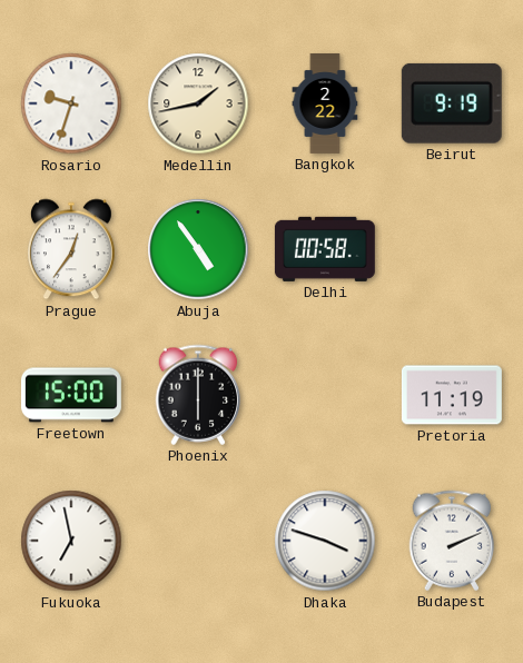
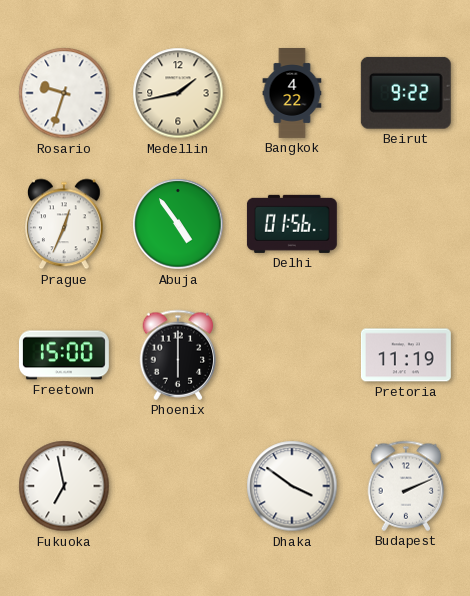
Bangkok: 2:22 -> 4:22
Beirut: 9:19 -> 9:22
Prague: 12:36 -> 12:34
Delhi: 00:58 -> 01:56
Dhaka: 3:48 -> 3:51
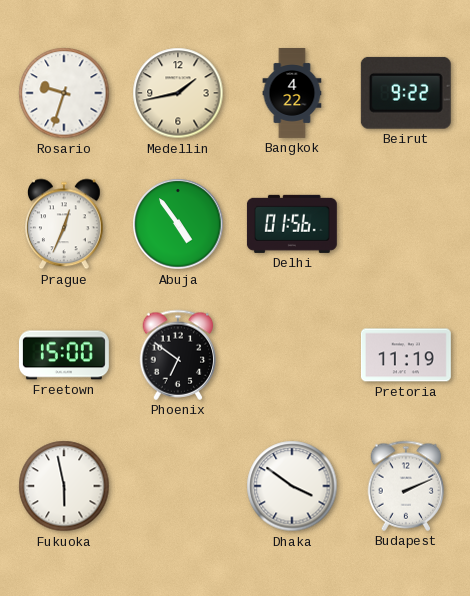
Phoenix: 6:00 -> 6:51
Fukuoka: 6:58 -> 5:58
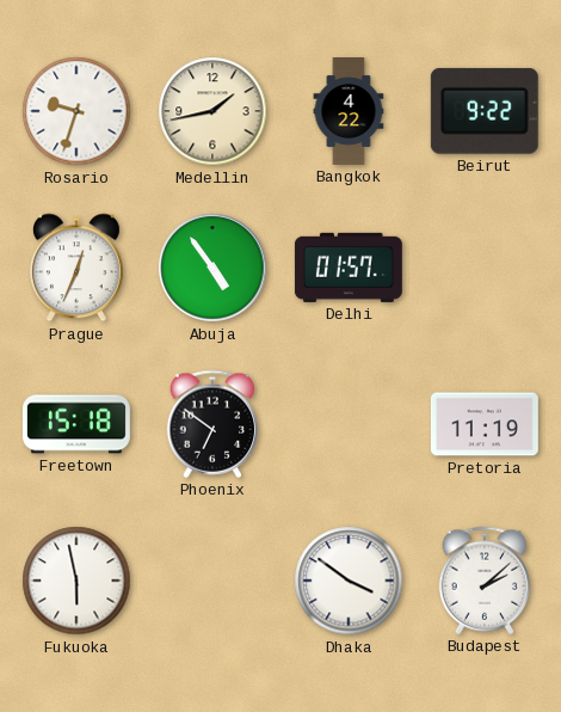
Delhi: 01:56 -> 01:57
Freetown: 15:00 -> 15:18
Budapest: 2:11 -> 2:08
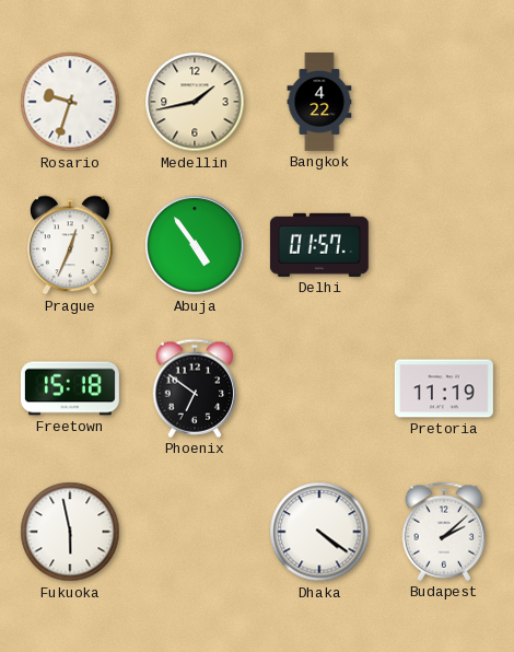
Beirut: 9:22 -> none
Dhaka: 3:51 -> 4:21
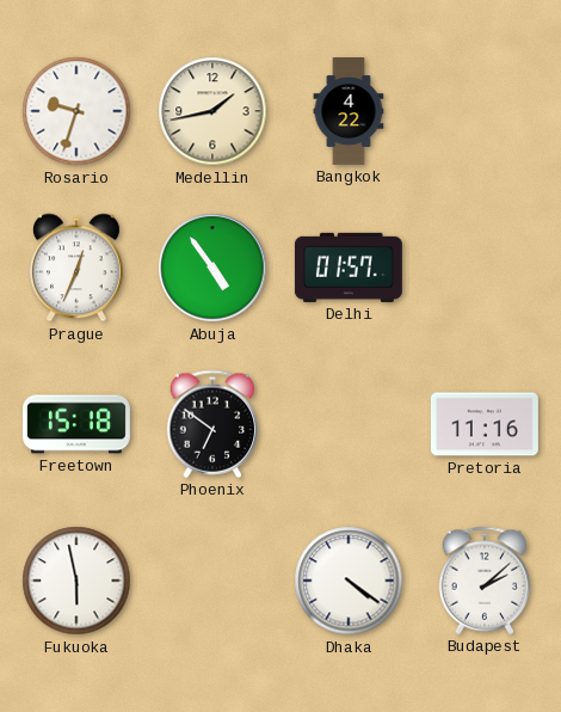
Pretoria: 11:19 -> 11:16
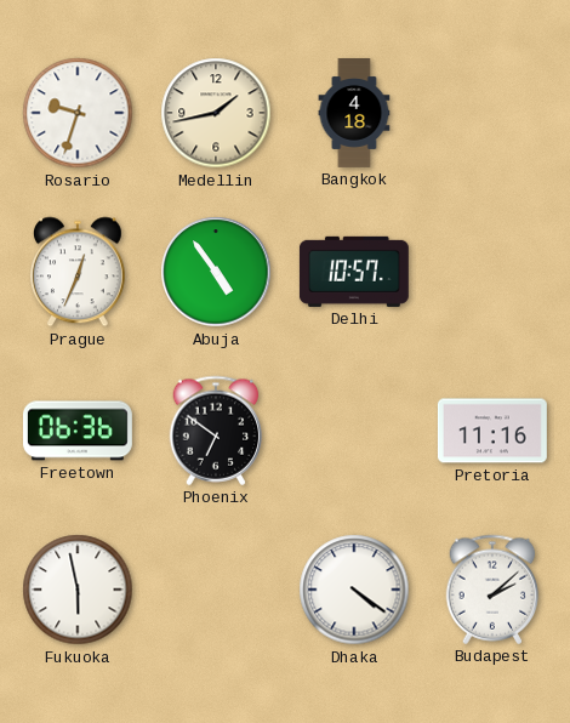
Bangkok: 4:22 -> 4:18
Delhi: 01:57 -> 10:57
Freetown: 15:18 -> 06:36
